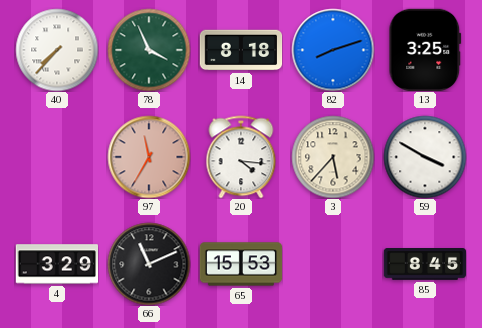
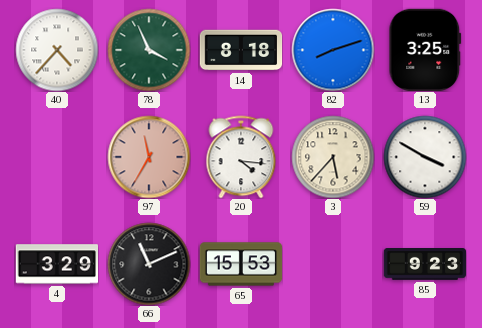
40: 7:37 -> 4:37
85: 8:45 -> 9:23
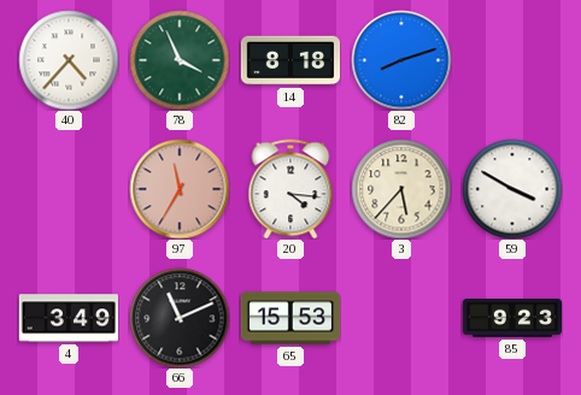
13: 3:25 -> none
4: 3:29 -> 3:49
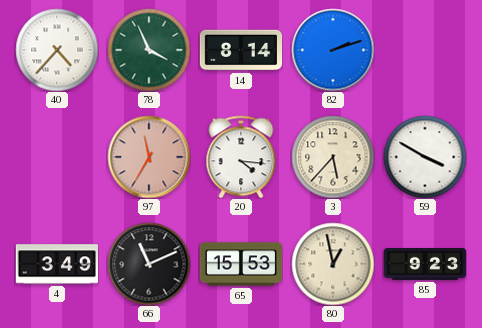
14: 8:18 -> 8:14
82: 8:12 -> 2:12
80: none -> 12:58
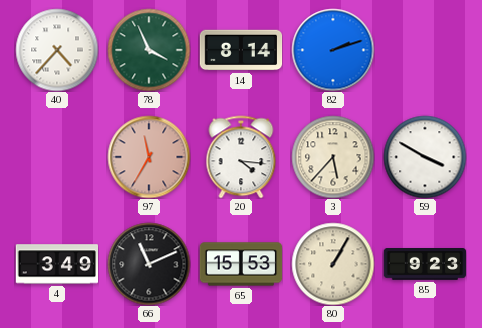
80: 12:58 -> 1:05
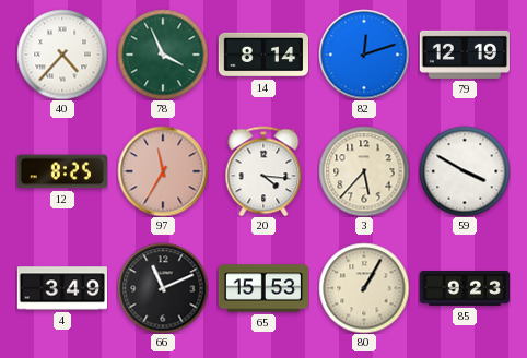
82: 2:12 -> 12:12
79: none -> 12:19
12: none -> 8:25
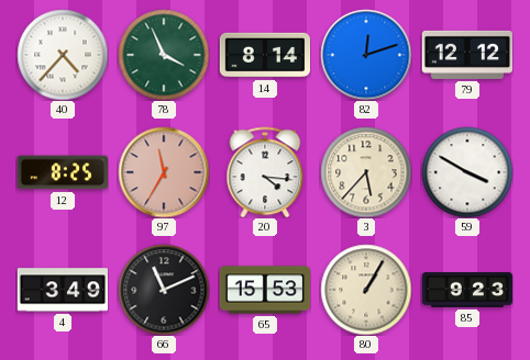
79: 12:19 -> 12:12
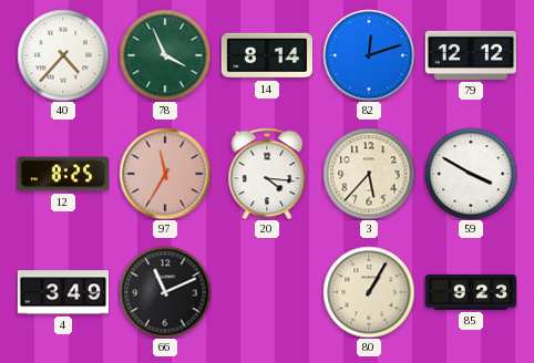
65: 15:53 -> none
